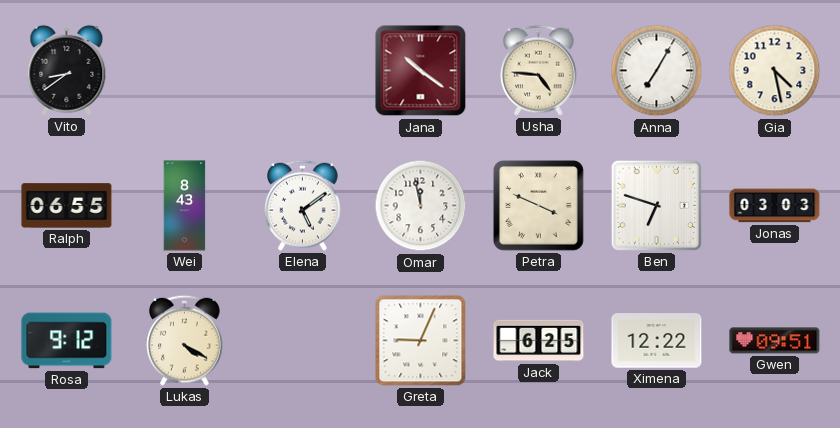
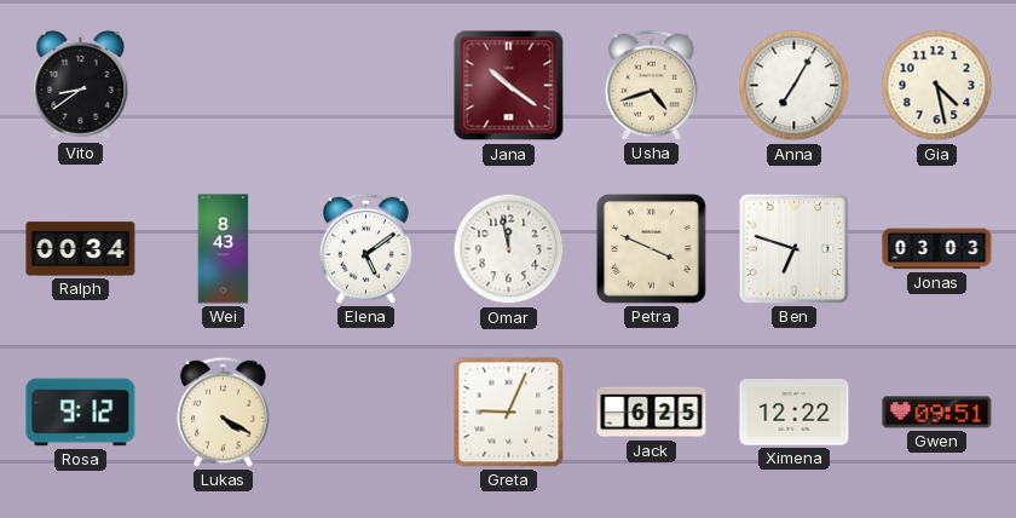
Usha: 4:46 -> 4:42
Ralph: 06:55 -> 00:34
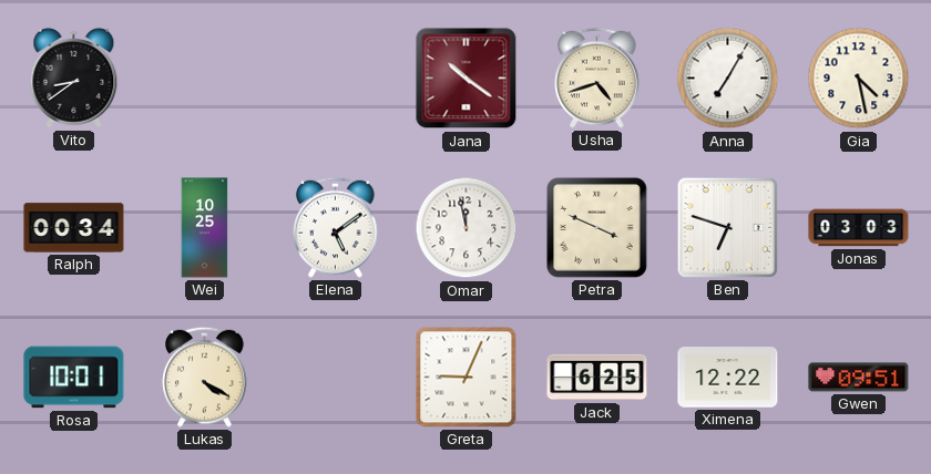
Wei: 8:43 -> 10:25
Rosa: 9:12 -> 10:01
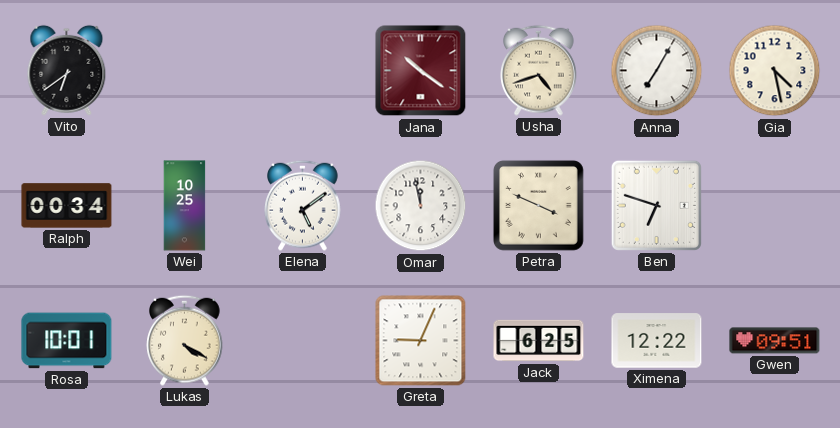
Vito: 8:39 -> 6:39
Jonas: 03:03 -> none
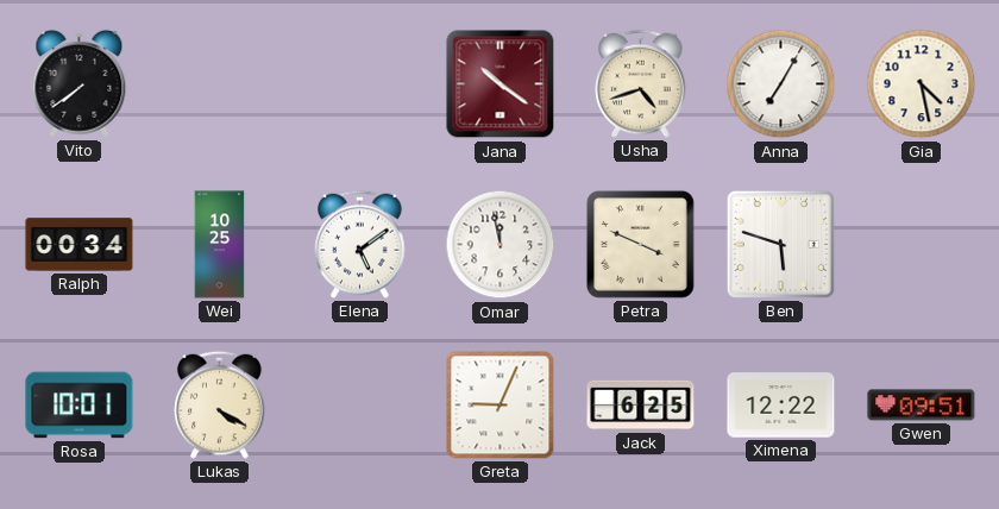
Vito: 6:39 -> 7:39
Ben: 6:48 -> 5:48
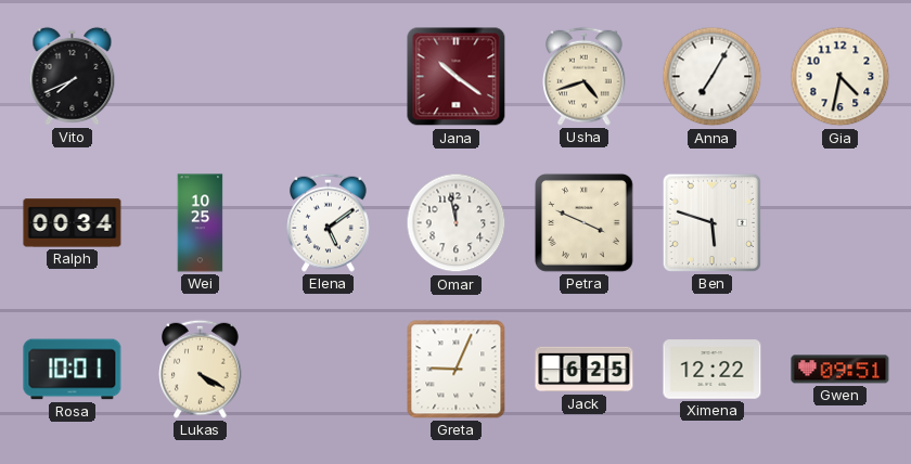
Vito: 7:39 -> 7:41
Gia: 4:28 -> 4:32
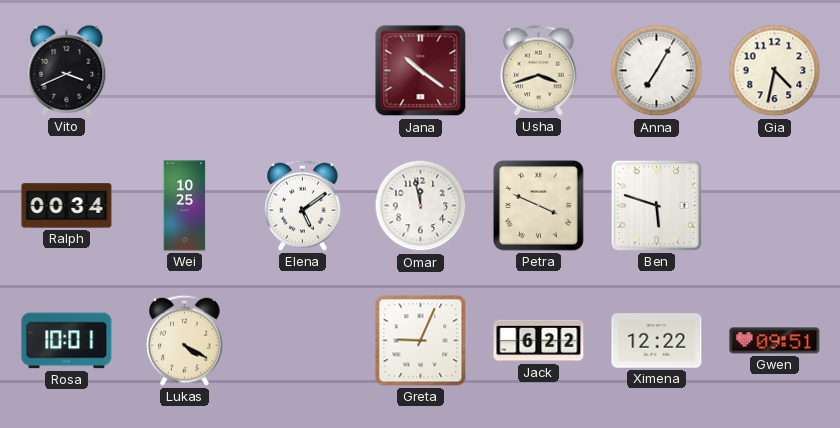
Vito: 7:41 -> 3:41
Usha: 4:42 -> 3:42
Jack: 6:25 -> 6:22
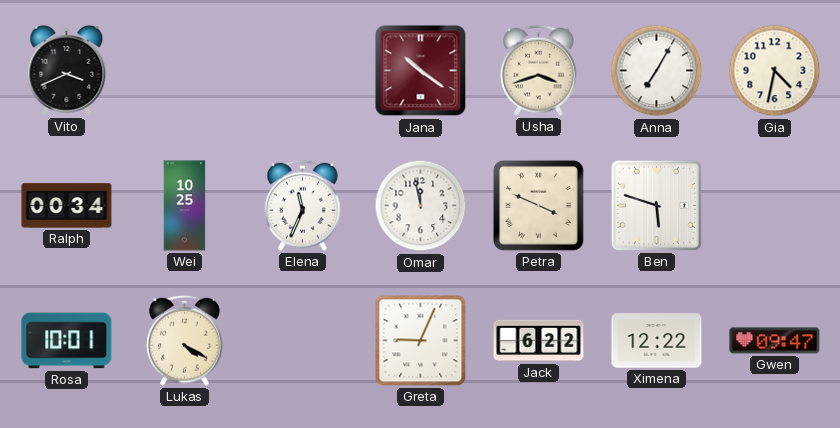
Elena: 5:09 -> 11:34
Gwen: 09:51 -> 09:47
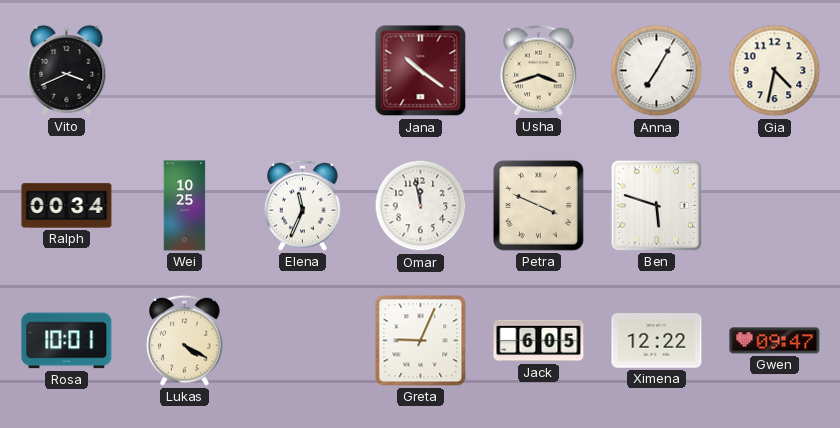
Jack: 6:22 -> 6:05
